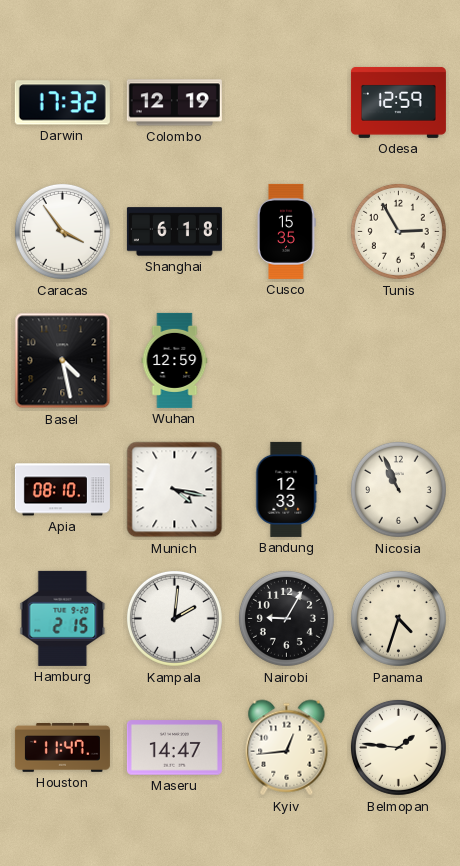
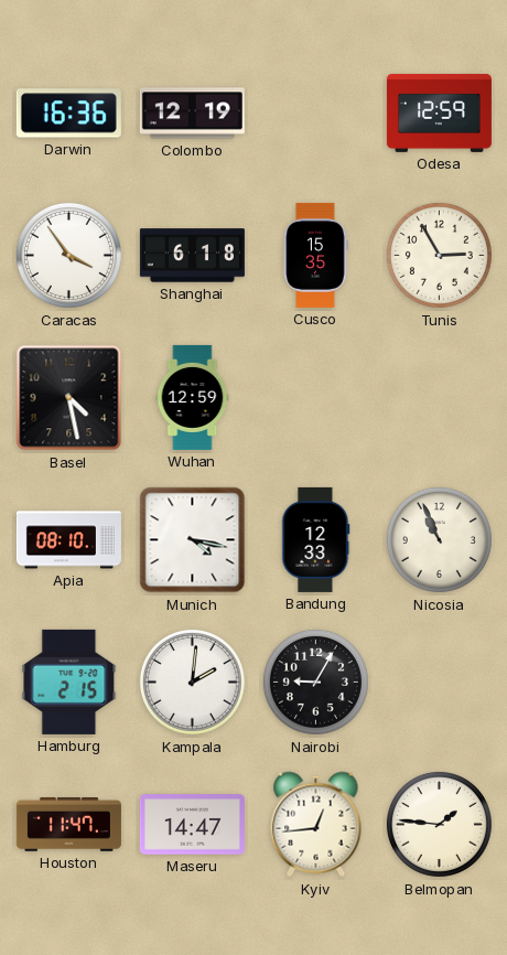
Darwin: 17:32 -> 16:36
Panama: 4:33 -> none
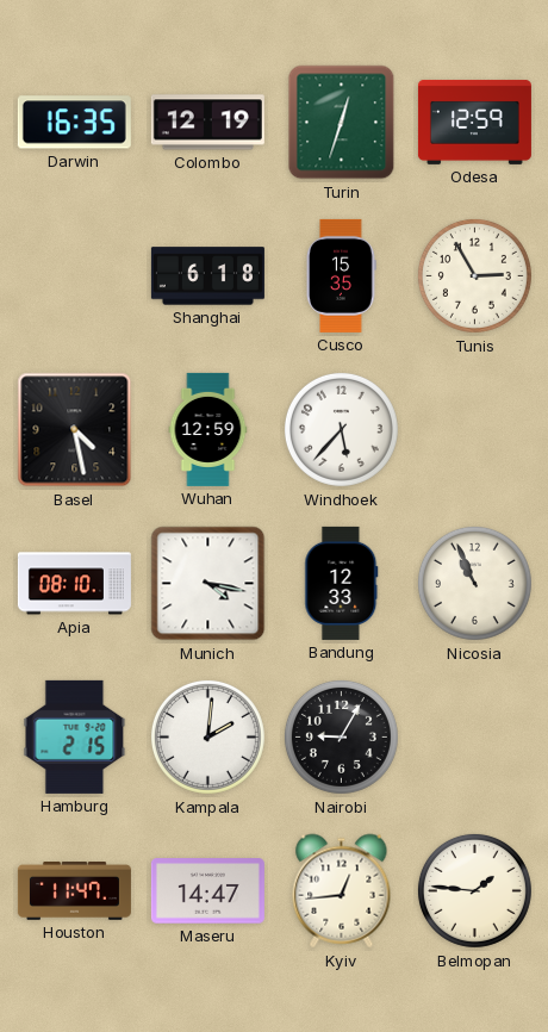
Darwin: 16:36 -> 16:35
Turin: none -> 12:33
Caracas: 3:54 -> none
Windhoek: none -> 5:37
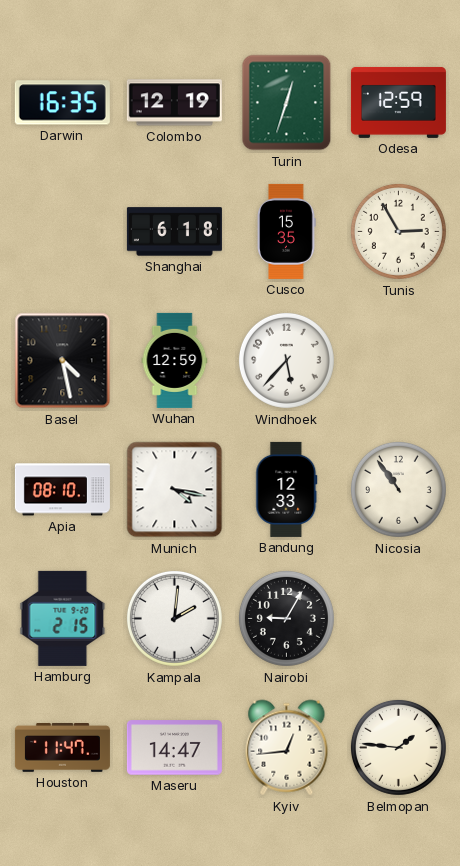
Nicosia: 10:56 -> 10:54
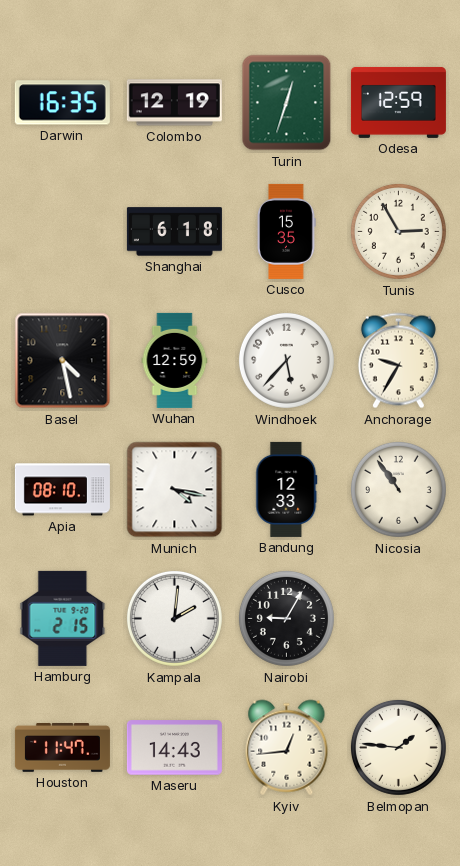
Anchorage: none -> 9:35
Maseru: 14:47 -> 14:43
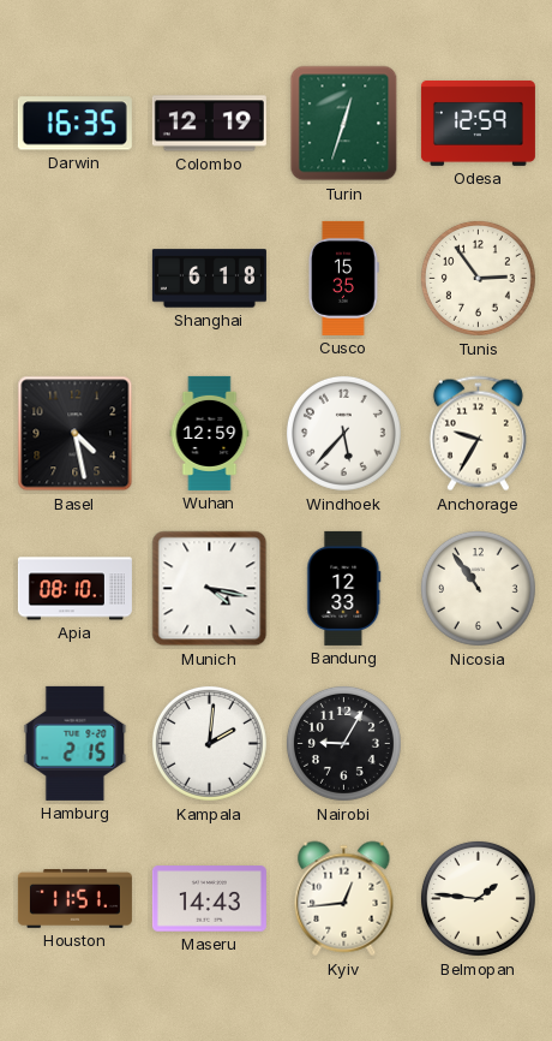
Tunis: 2:55 -> 2:54
Houston: 11:47 -> 11:51
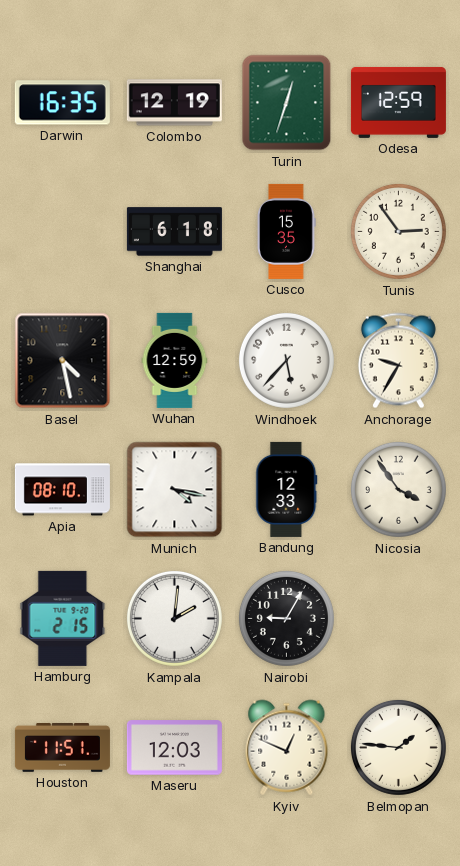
Nicosia: 10:54 -> 3:54
Maseru: 14:43 -> 12:03
Kyiv: 12:44 -> 12:49
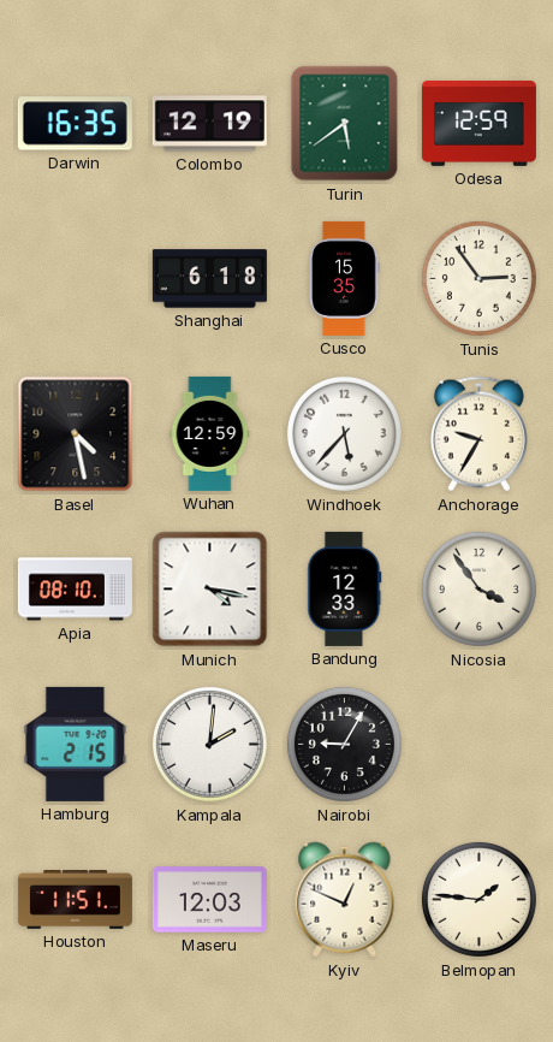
Turin: 12:33 -> 5:39
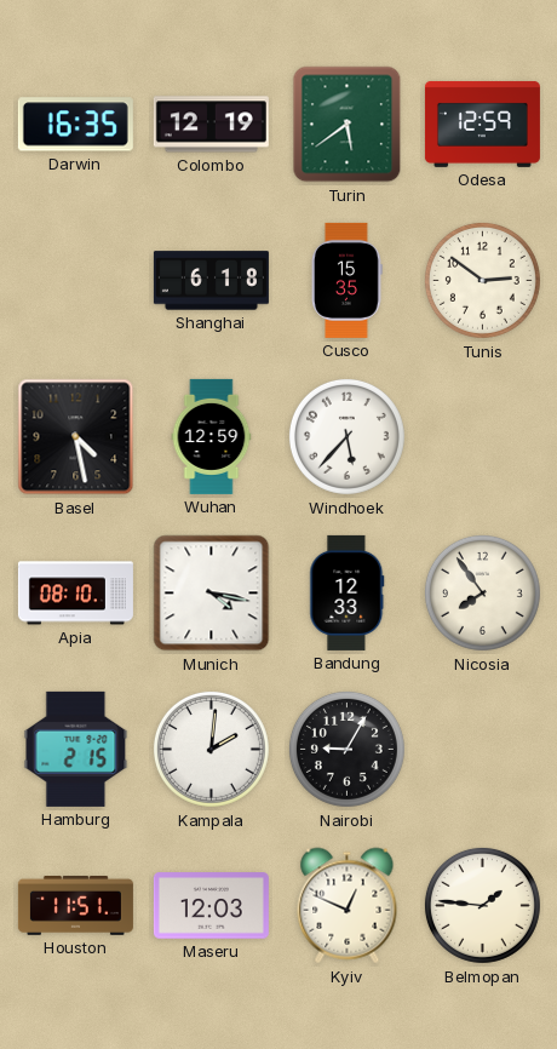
Tunis: 2:54 -> 2:51
Anchorage: 9:35 -> none
Nicosia: 3:54 -> 7:54
